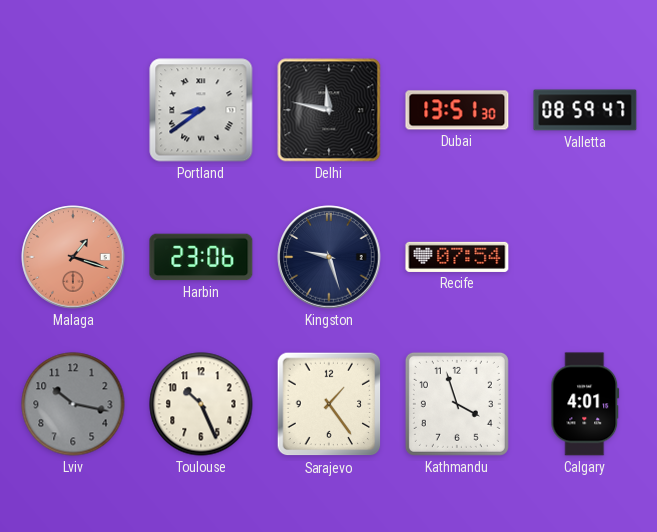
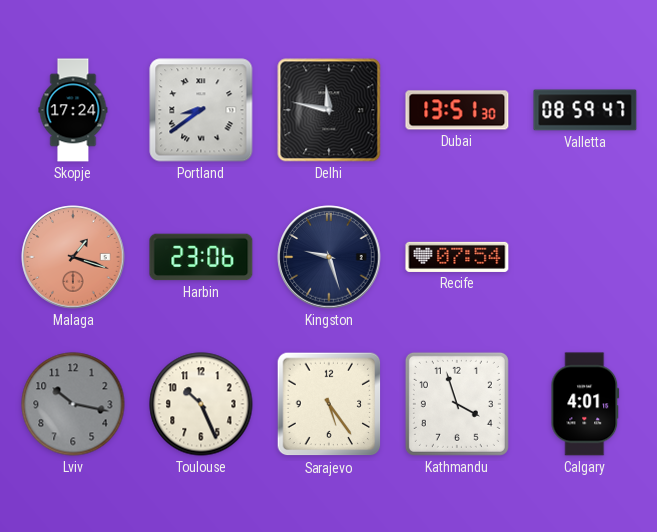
Skopje: none -> 17:24
Sarajevo: 1:24 -> 5:24
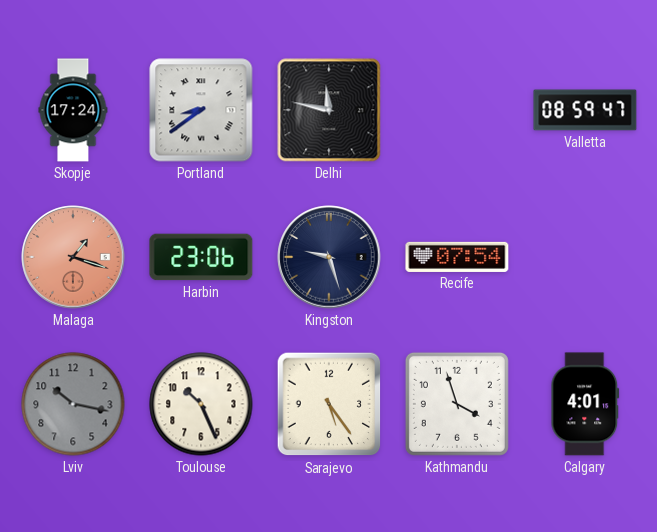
Dubai: 13:51 -> none
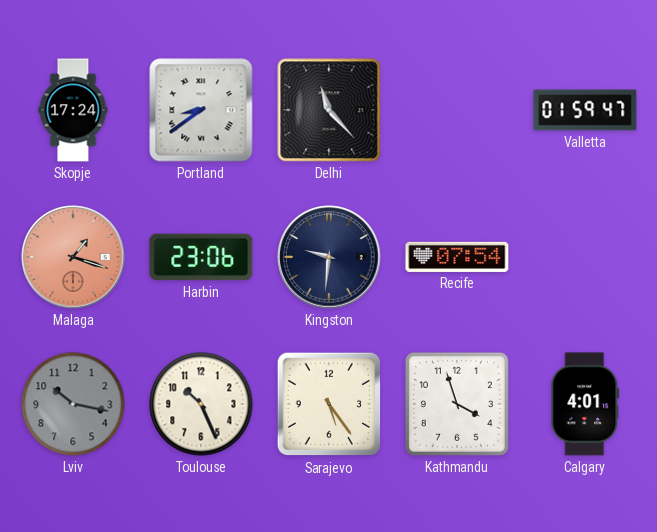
Delhi: 11:47 -> 11:23
Valletta: 08:59 -> 01:59
Kingston: 9:27 -> 9:31
